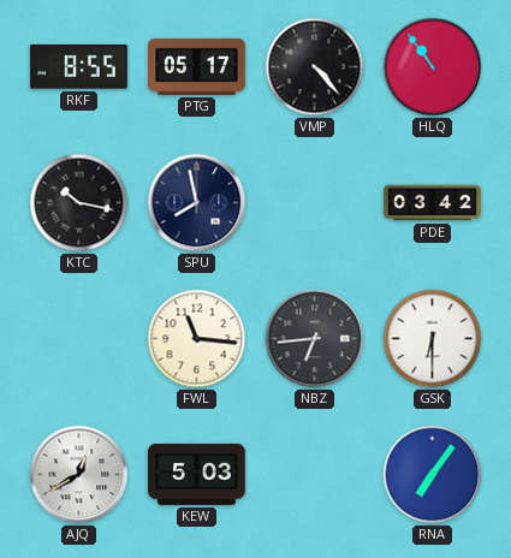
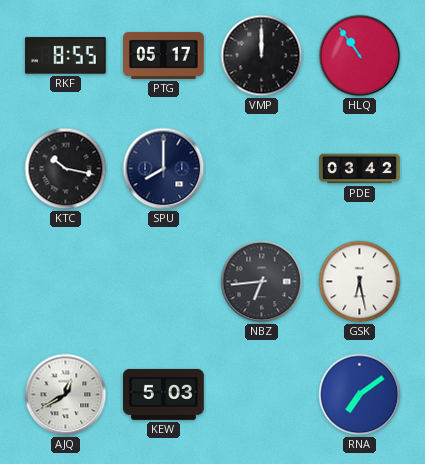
VMP: 4:23 -> 12:00
SPU: 7:58 -> 8:00
FWL: 11:16 -> none
GSK: 6:30 -> 6:28
RNA: 7:06 -> 7:09
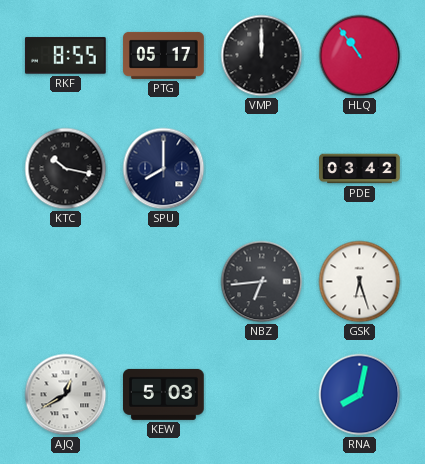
GSK: 6:28 -> 6:27
RNA: 7:09 -> 8:02
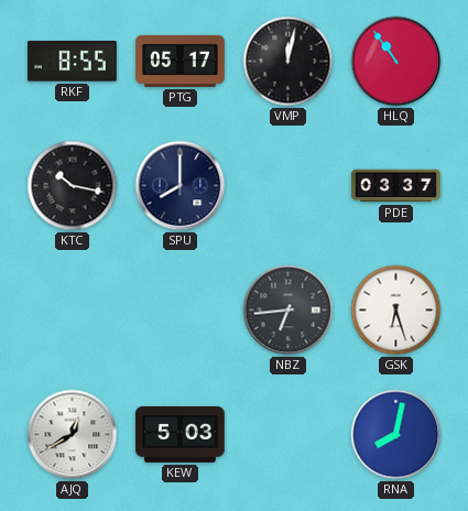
VMP: 12:00 -> 12:02
PDE: 03:42 -> 03:37
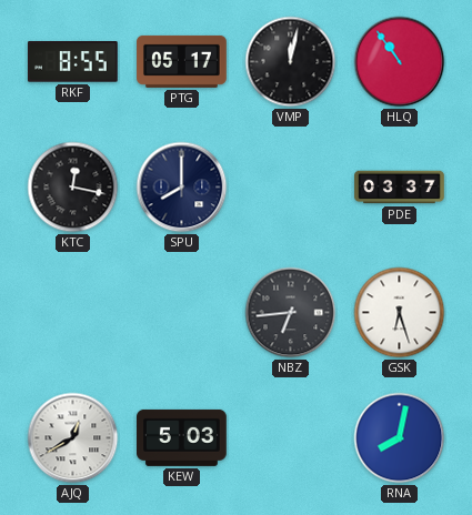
KTC: 10:17 -> 12:17
